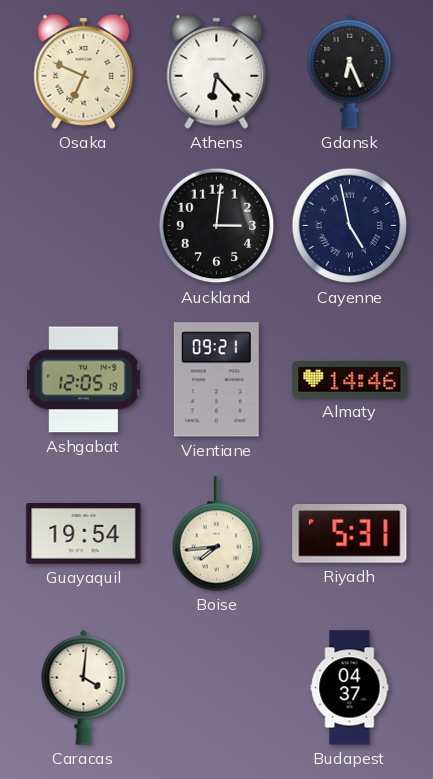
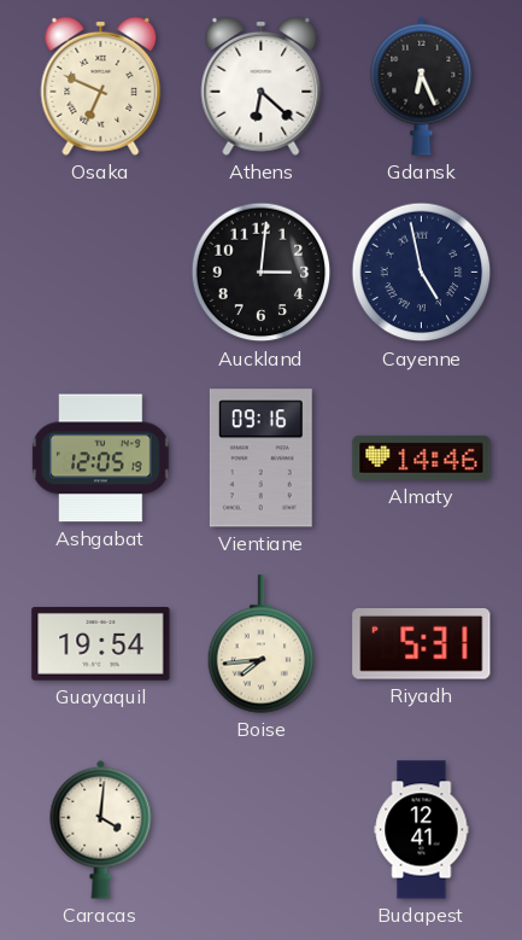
Athens: 6:23 -> 6:22
Vientiane: 09:21 -> 09:16
Budapest: 04:37 -> 12:41
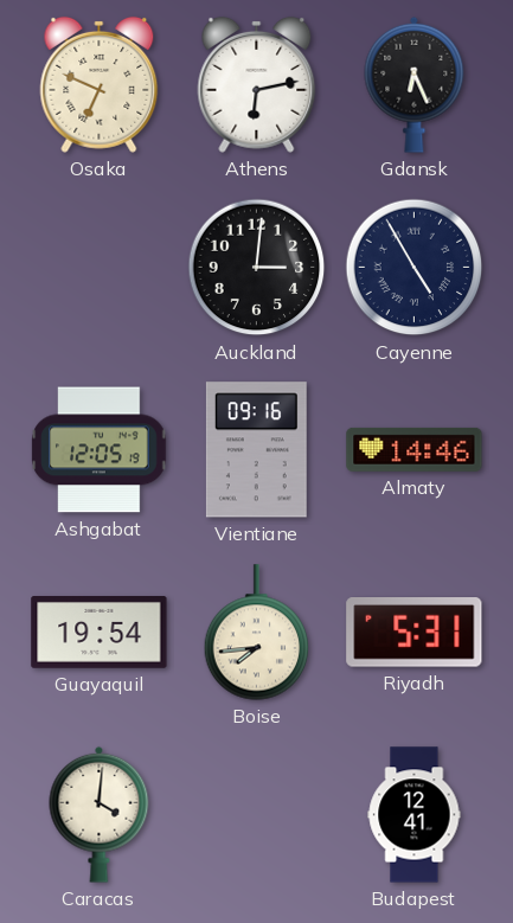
Athens: 6:22 -> 6:13
Cayenne: 4:58 -> 4:55
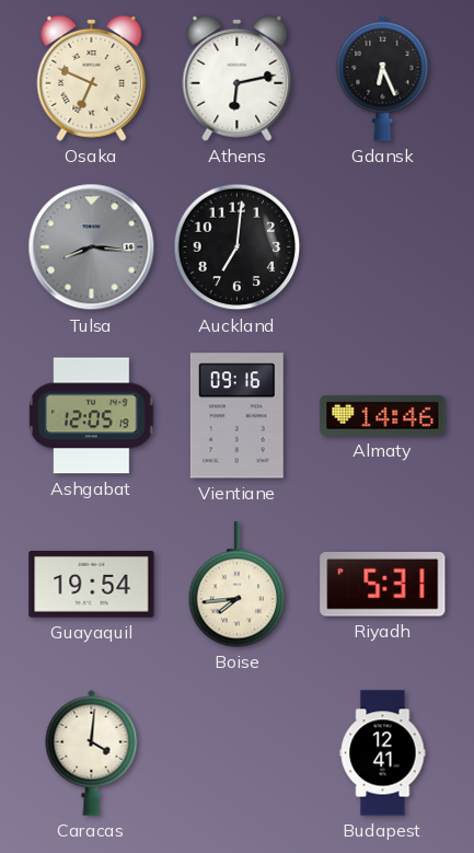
Tulsa: none -> 8:16
Auckland: 3:01 -> 7:01
Cayenne: 4:55 -> none
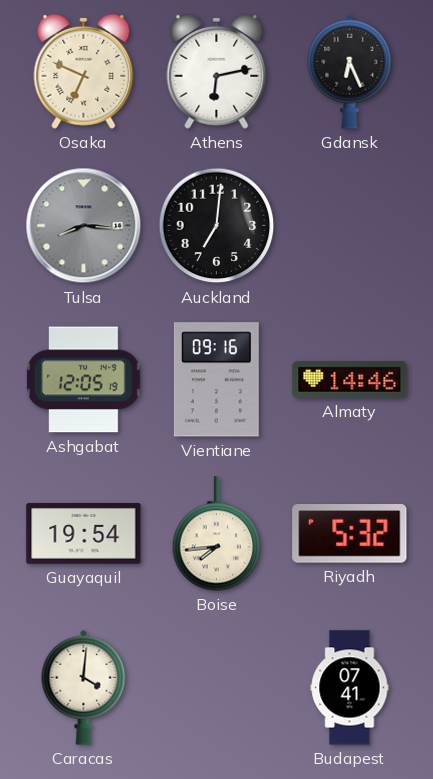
Riyadh: 5:31 -> 5:32
Budapest: 12:41 -> 07:41
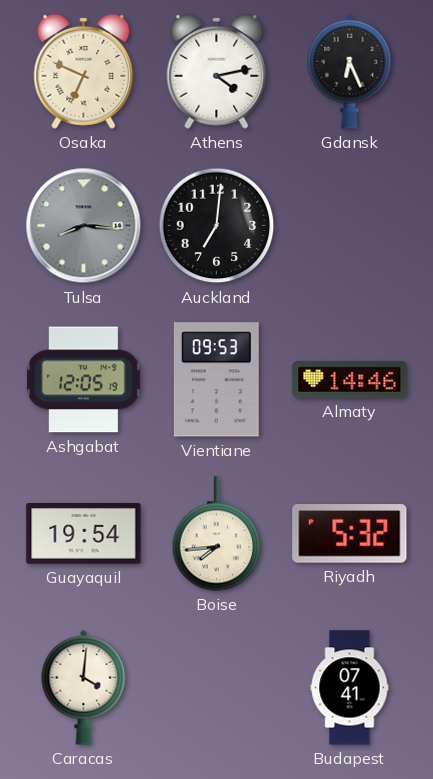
Athens: 6:13 -> 4:13
Vientiane: 09:16 -> 09:53
